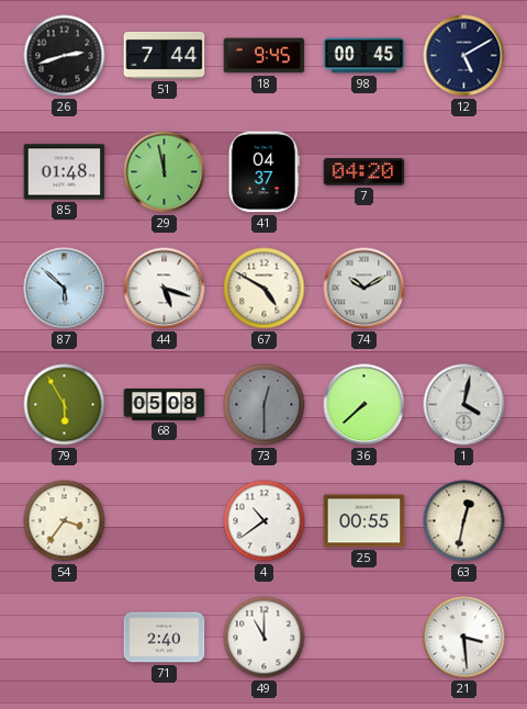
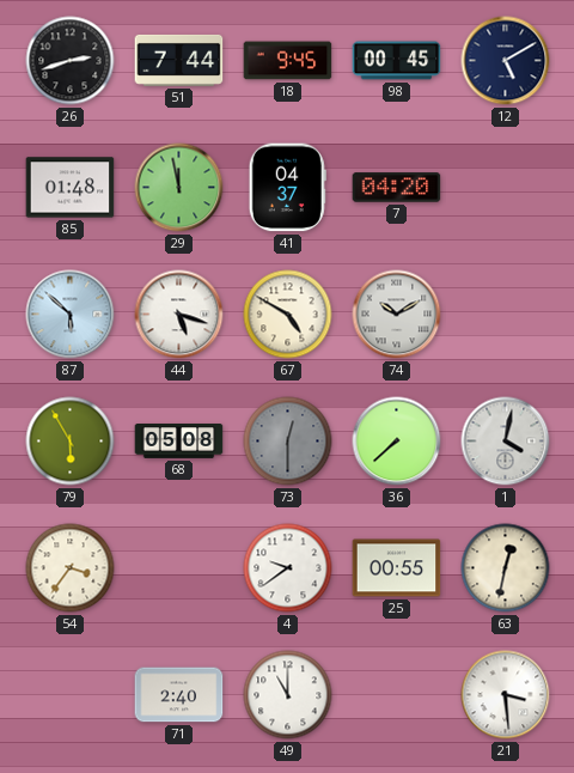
4: 10:39 -> 9:39
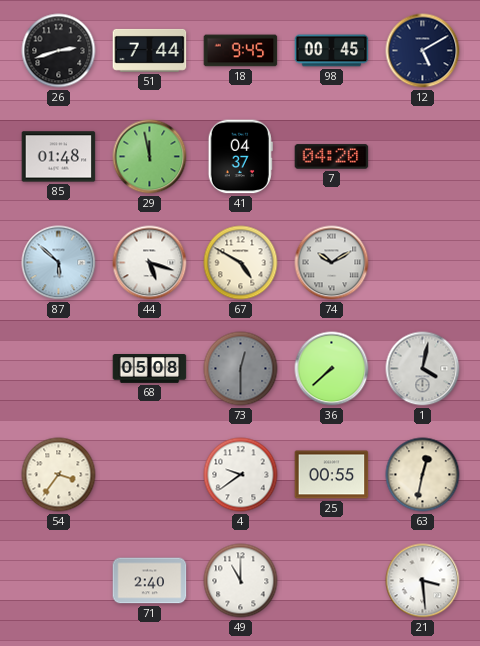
79: 5:55 -> none
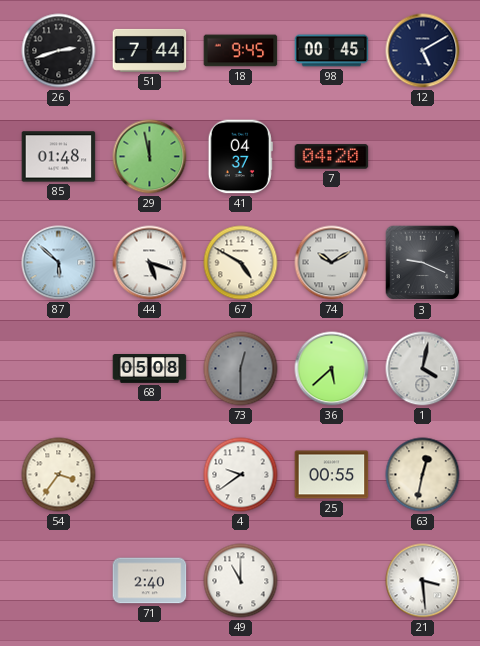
3: none -> 9:19
36: 7:38 -> 5:38
